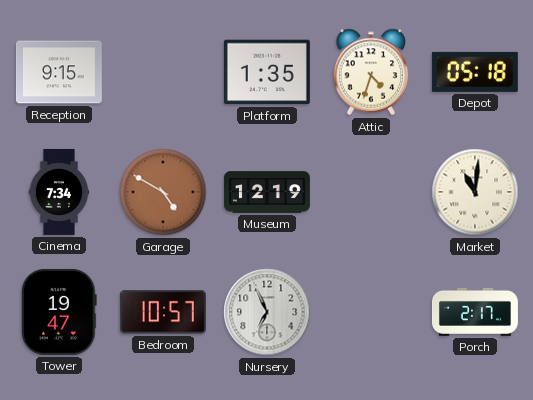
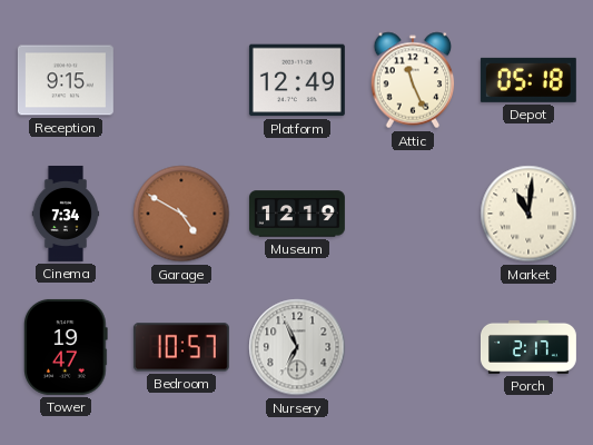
Platform: 1:35 -> 12:49
Attic: 4:33 -> 11:26
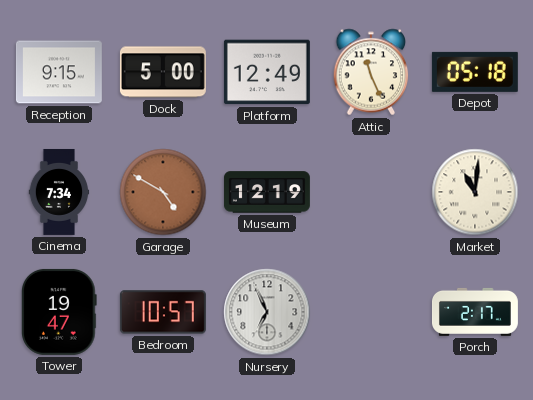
Dock: none -> 5:00
